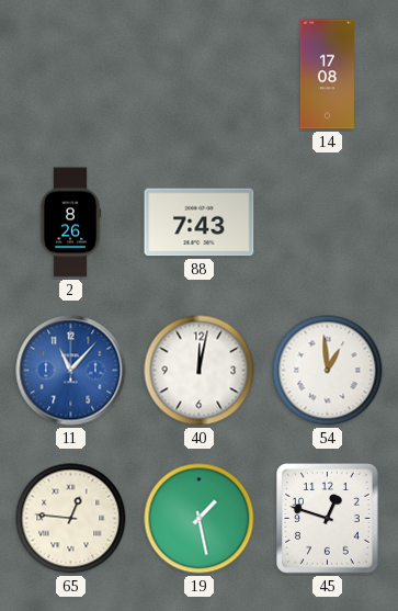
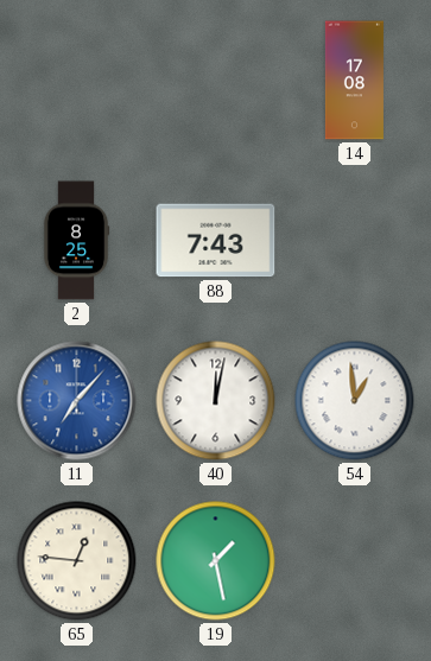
2: 8:26 -> 8:25
11: 11:07 -> 7:07
45: 12:48 -> none
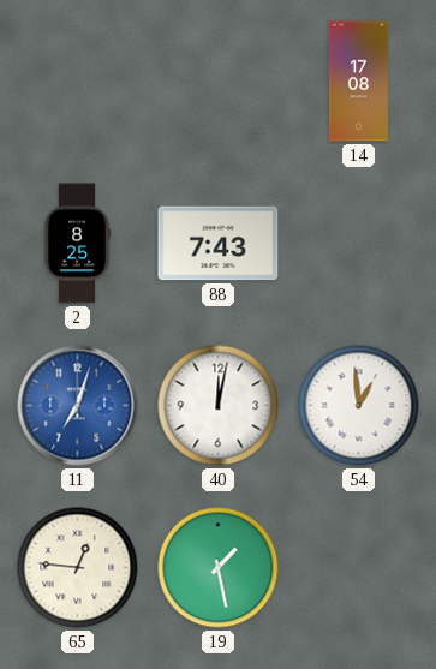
11: 7:07 -> 7:03
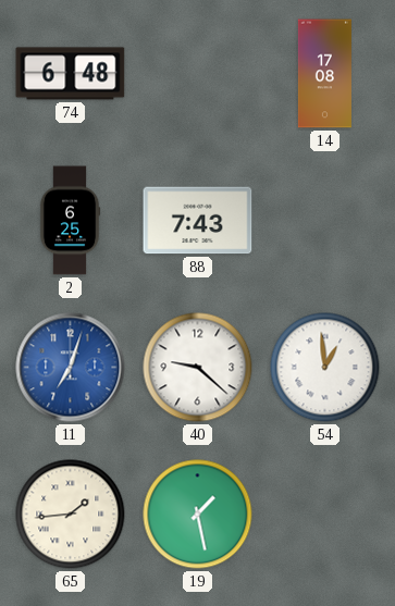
74: none -> 6:48
2: 8:25 -> 6:25
40: 12:02 -> 9:22
65: 12:46 -> 1:44
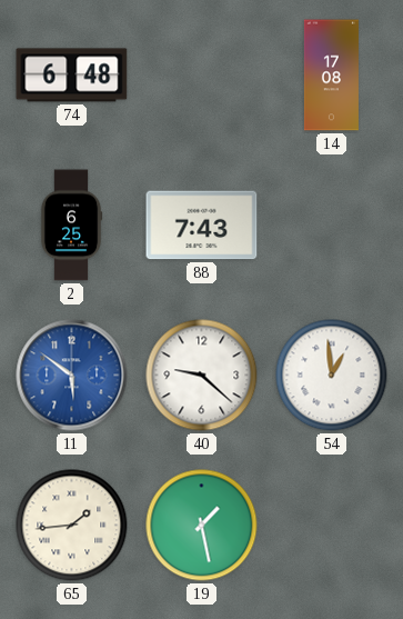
11: 7:03 -> 5:51
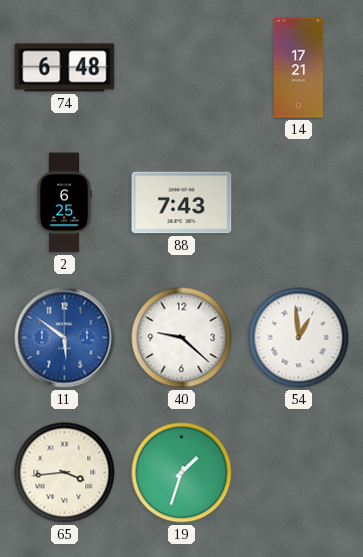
14: 17:08 -> 17:21
65: 1:44 -> 3:44
19: 1:28 -> 1:33
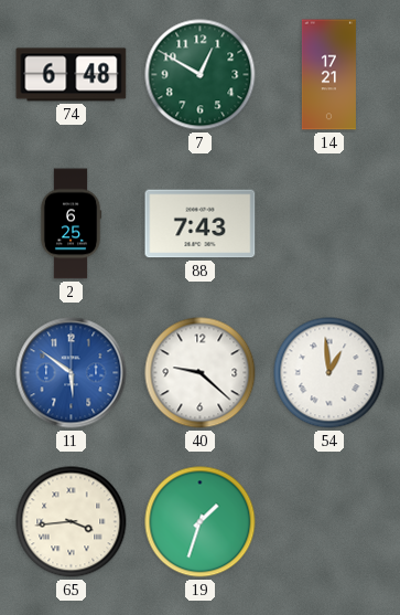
7: none -> 12:50
